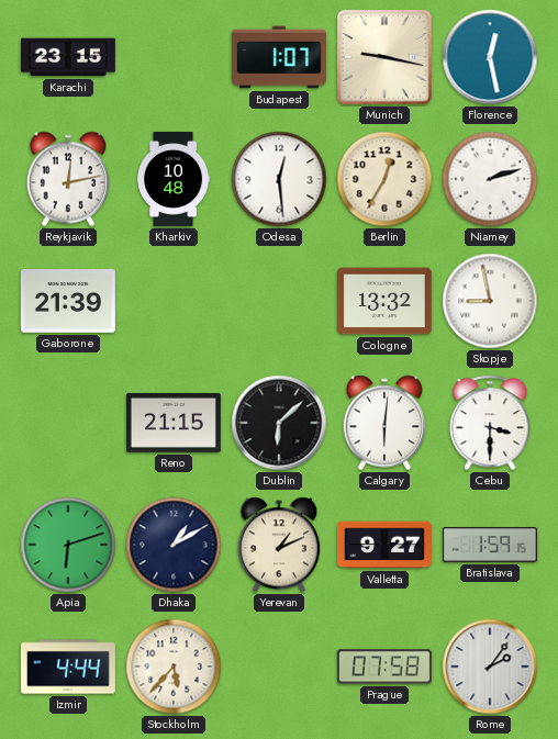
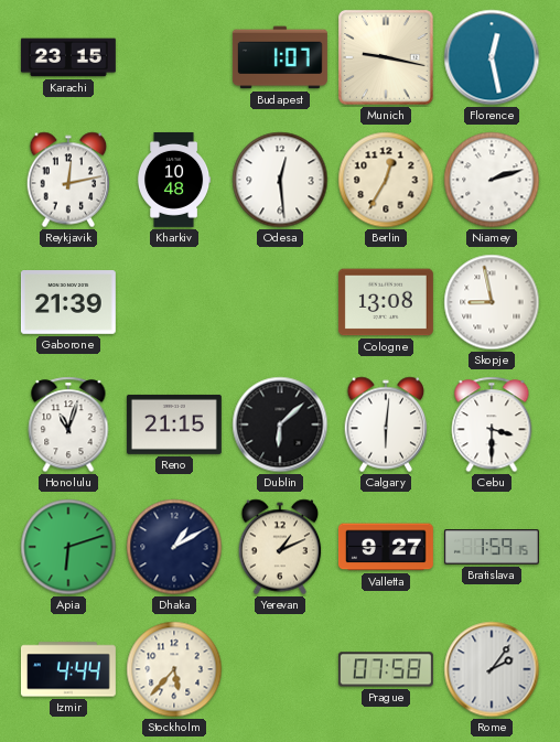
Cologne: 13:32 -> 13:08
Honolulu: none -> 11:03
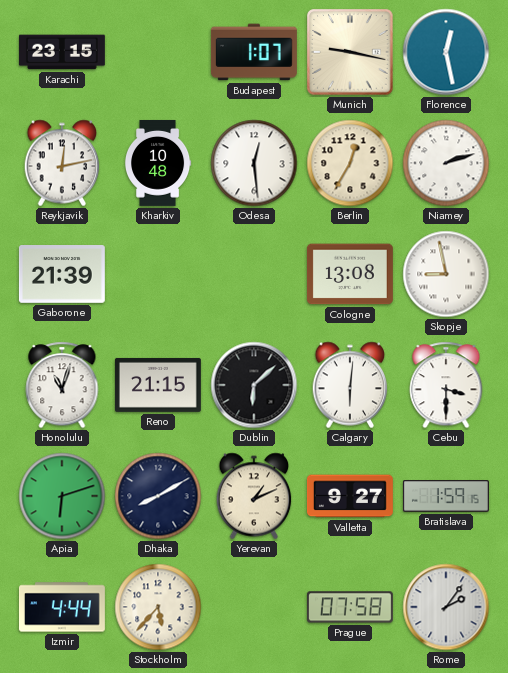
Dhaka: 1:10 -> 8:10
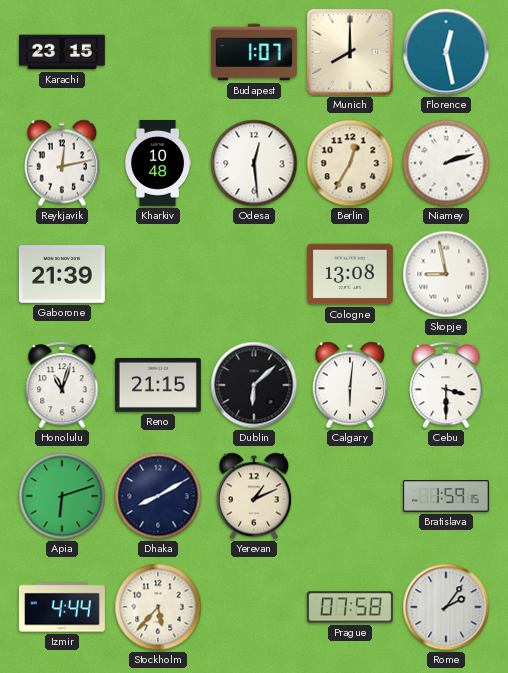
Munich: 9:17 -> 8:00
Valletta: 9:27 -> none
